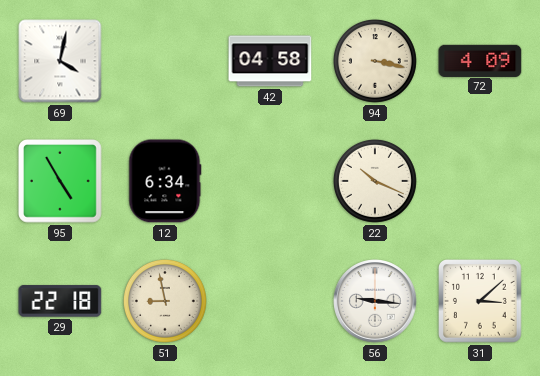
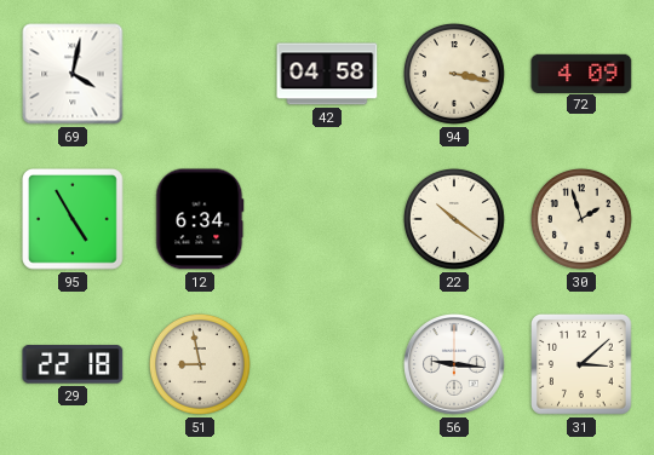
22: 10:19 -> 10:21
30: none -> 1:57
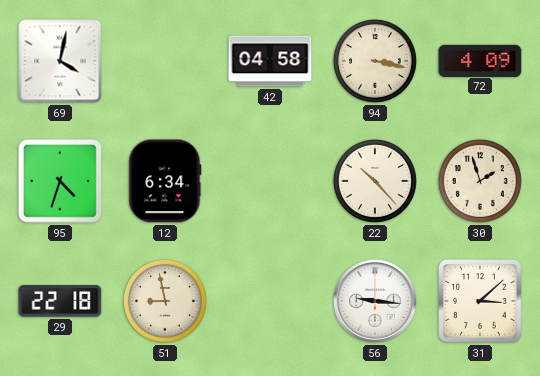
95: 4:55 -> 4:33
22: 10:21 -> 10:23
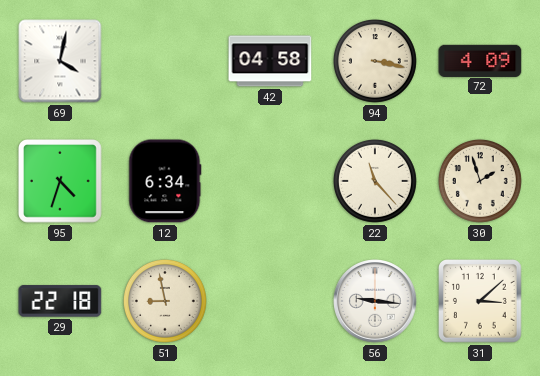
22: 10:23 -> 11:23
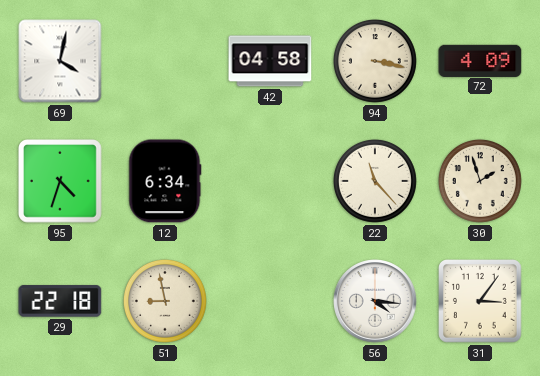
56: 9:16 -> 4:16
31: 3:08 -> 3:06
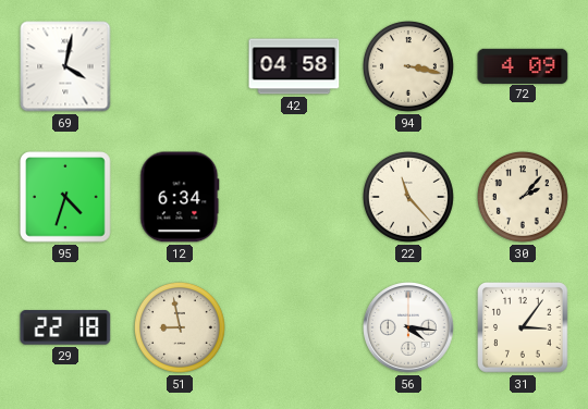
30: 1:57 -> 2:07
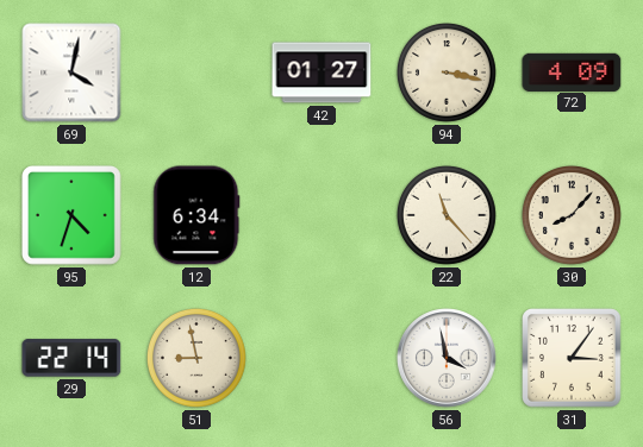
42: 04:58 -> 01:27
30: 2:07 -> 8:07
29: 22:18 -> 22:14
56: 4:16 -> 3:58
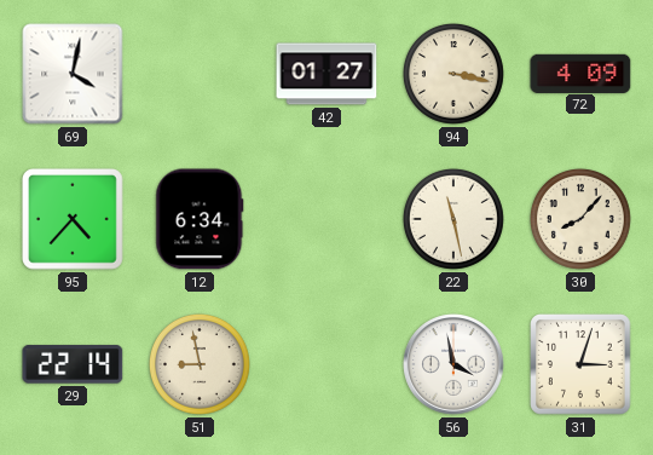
95: 4:33 -> 4:37
22: 11:23 -> 11:28
31: 3:06 -> 3:03
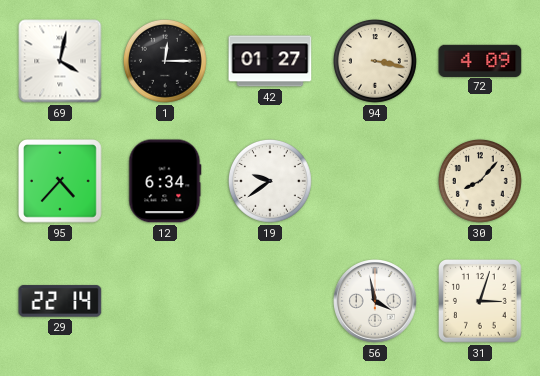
1: none -> 12:15
19: none -> 9:39
22: 11:28 -> none
51: 8:58 -> none
